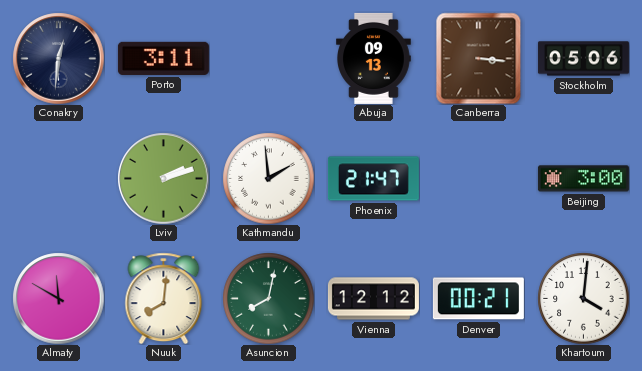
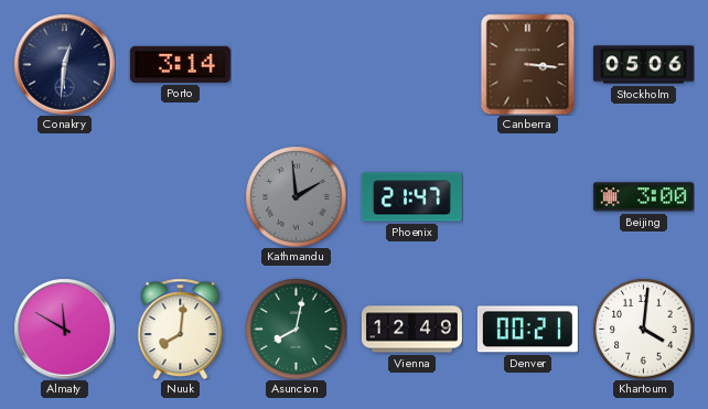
Porto: 3:11 -> 3:14
Abuja: 09:13 -> none
Lviv: 2:12 -> none
Kathmandu dial: white -> grey
Vienna: 12:12 -> 12:49
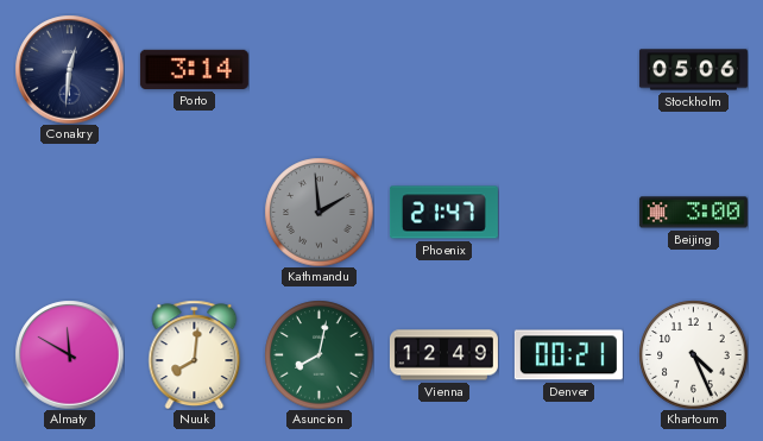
Canberra: 3:16 -> none
Khartoum: 4:01 -> 4:26
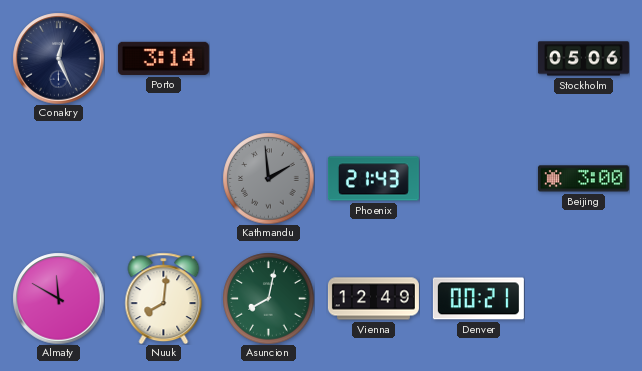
Conakry: 12:31 -> 12:26
Phoenix: 21:47 -> 21:43
Khartoum: 4:26 -> none
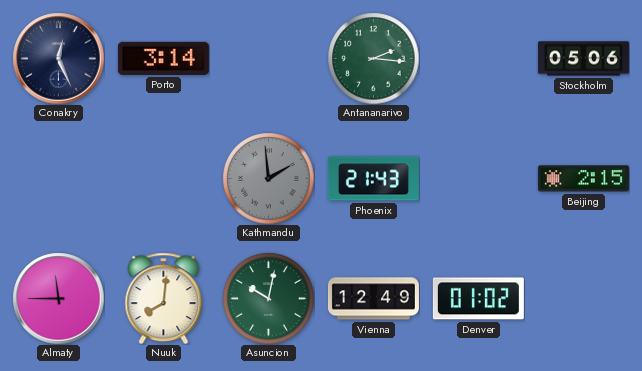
Antananarivo: none -> 2:16
Beijing: 3:00 -> 2:15
Almaty: 11:50 -> 11:45
Asuncion: 8:02 -> 10:02
Denver: 00:21 -> 01:02
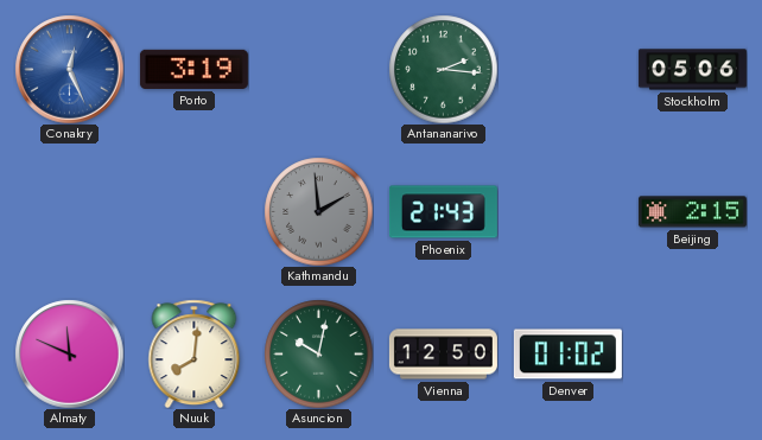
Conakry dial: navy -> blue
Porto: 3:14 -> 3:19
Almaty: 11:45 -> 11:49
Vienna: 12:49 -> 12:50
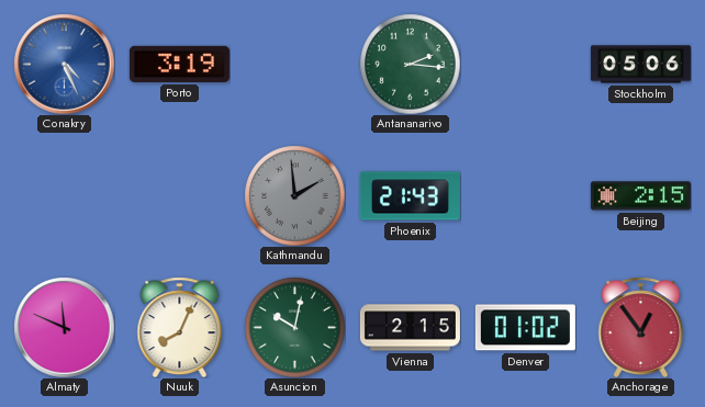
Conakry: 12:26 -> 4:26
Nuuk: 8:01 -> 8:04
Vienna: 12:50 -> 2:15
Anchorage: none -> 12:54
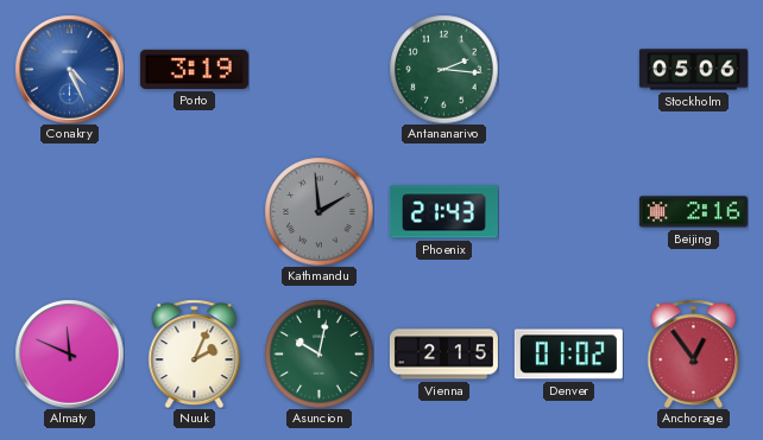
Beijing: 2:15 -> 2:16
Nuuk: 8:04 -> 2:04
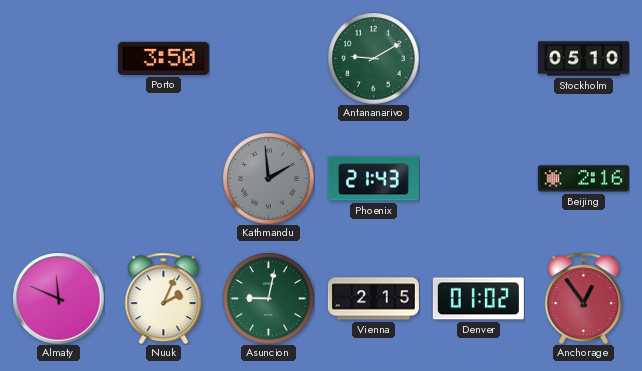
Conakry: 4:26 -> none
Porto: 3:19 -> 3:50
Antananarivo: 2:16 -> 9:10
Stockholm: 05:06 -> 05:10
Asuncion: 10:02 -> 9:02
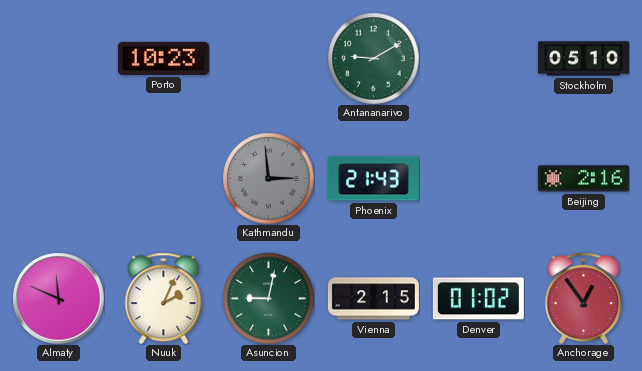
Porto: 3:50 -> 10:23
Kathmandu: 1:59 -> 2:59
